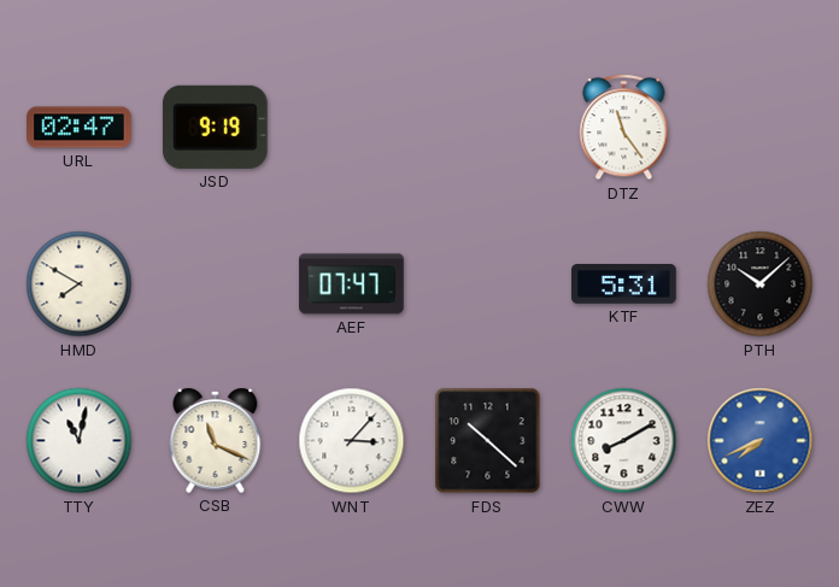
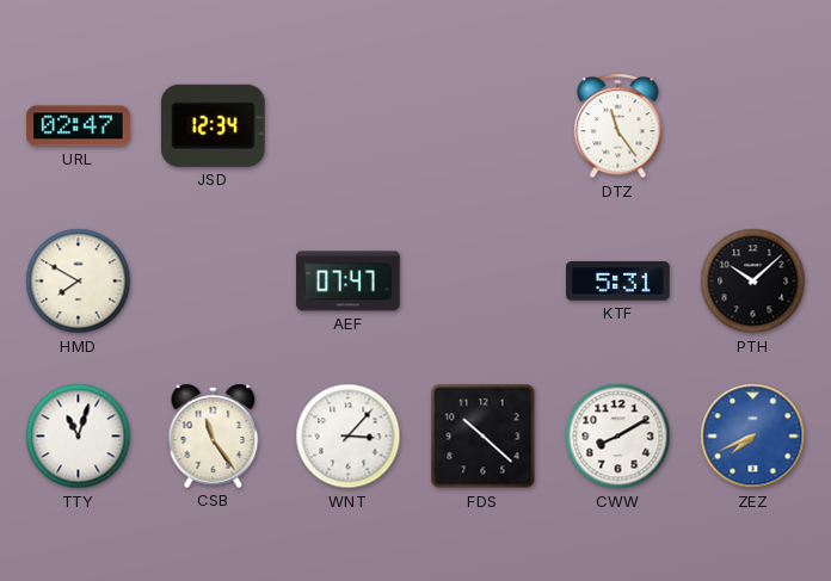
JSD: 9:19 -> 12:34
TTY: 11:02 -> 11:03
CSB: 11:19 -> 11:24
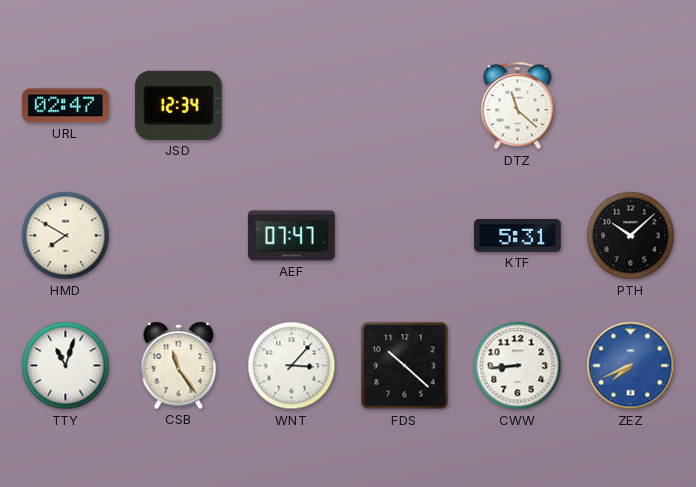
DTZ: 11:24 -> 11:22
CWW: 8:10 -> 8:44
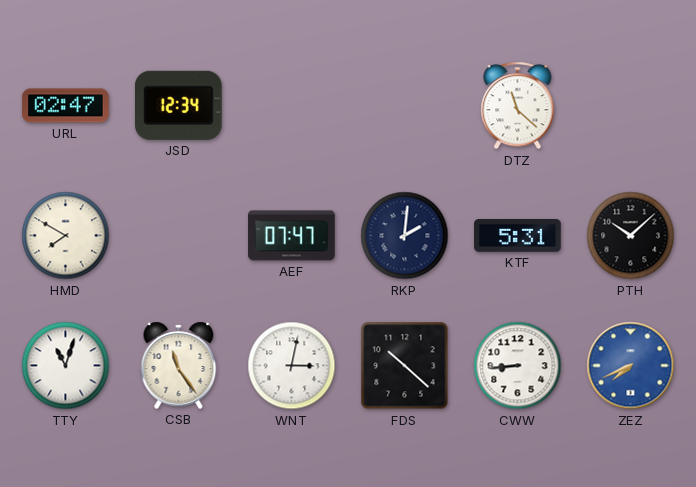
RKP: none -> 2:01
WNT: 3:07 -> 3:02
